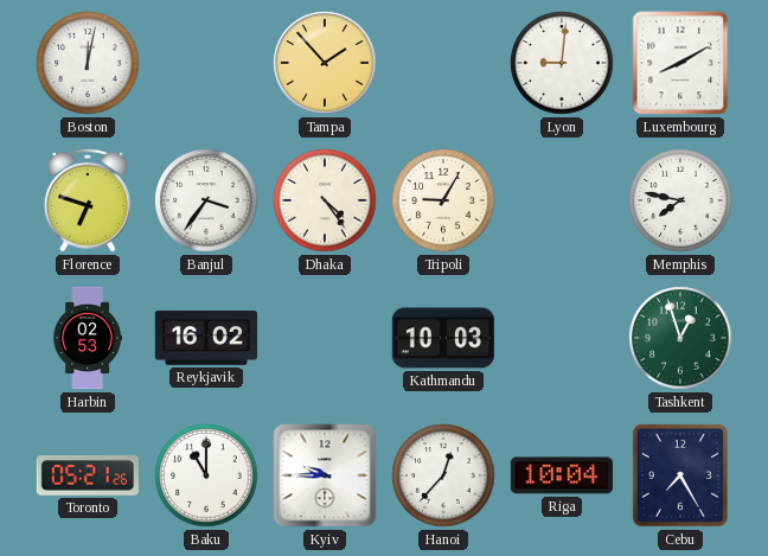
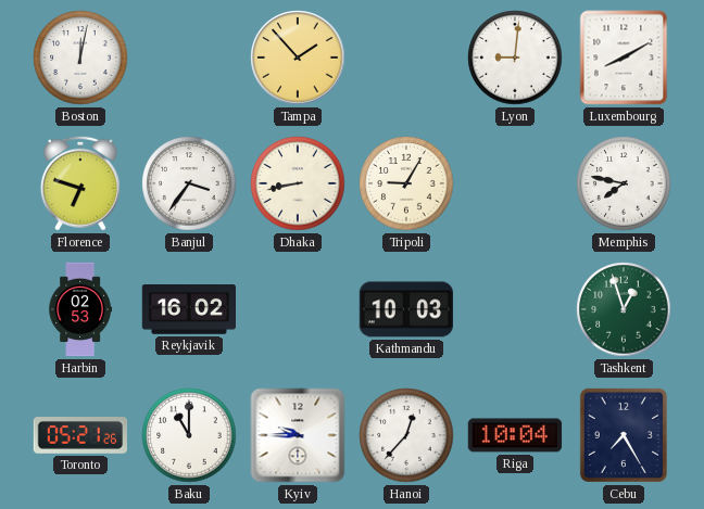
Dhaka: 4:24 -> 8:43
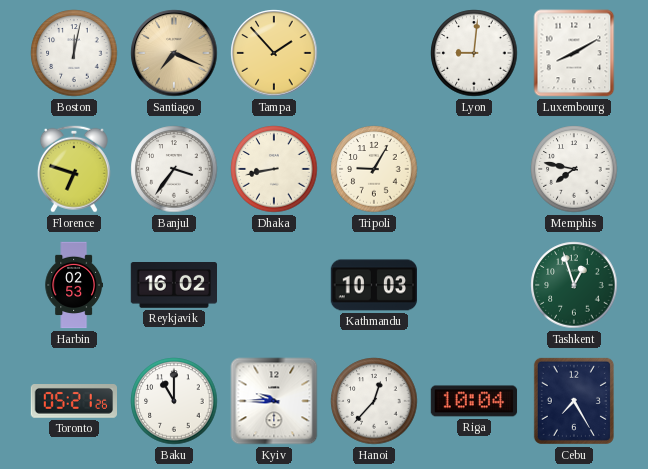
Santiago: none -> 7:19
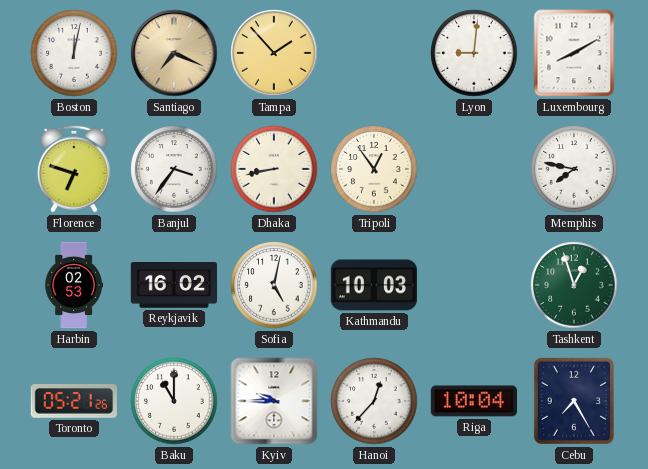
Tripoli: 9:05 -> 12:54
Sofia: none -> 5:02
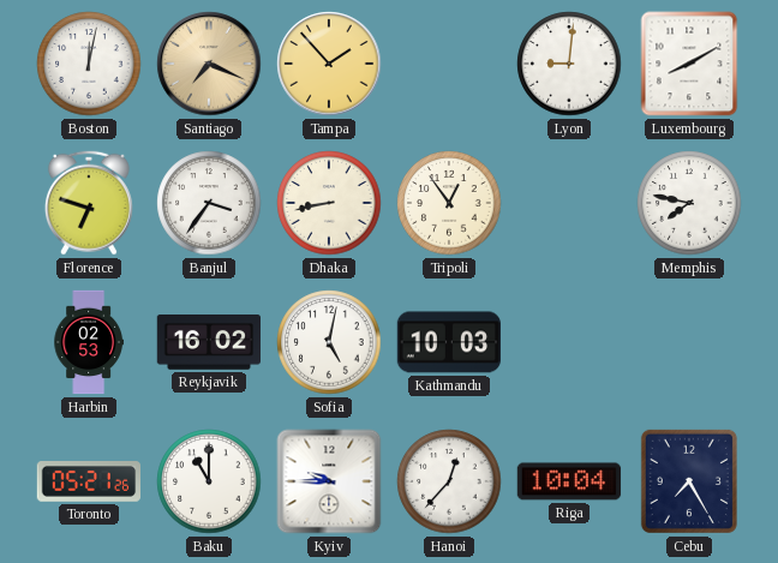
Tashkent: 12:57 -> none
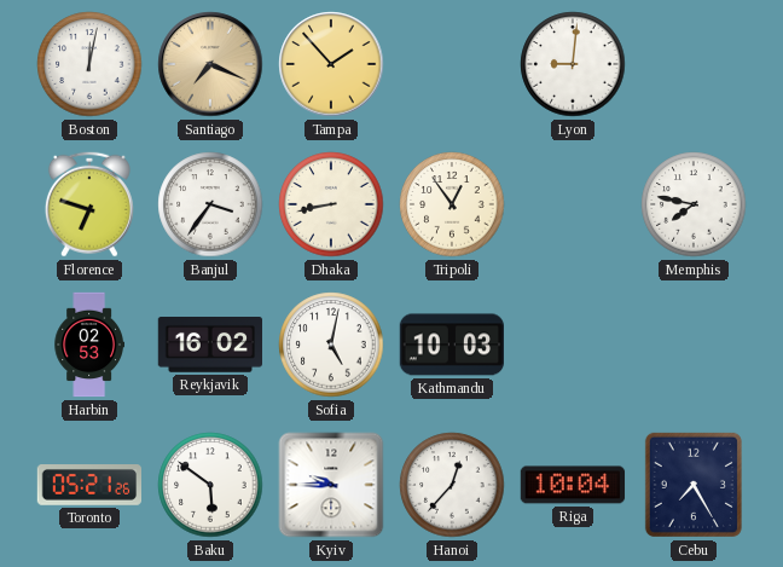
Luxembourg: 8:10 -> none
Baku: 11:00 -> 5:51
